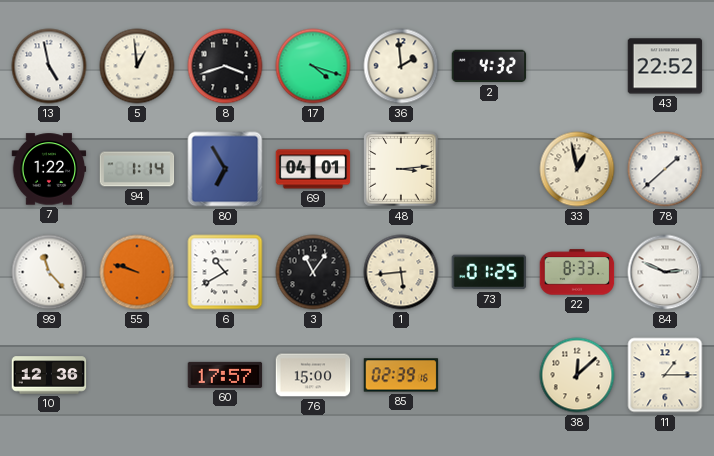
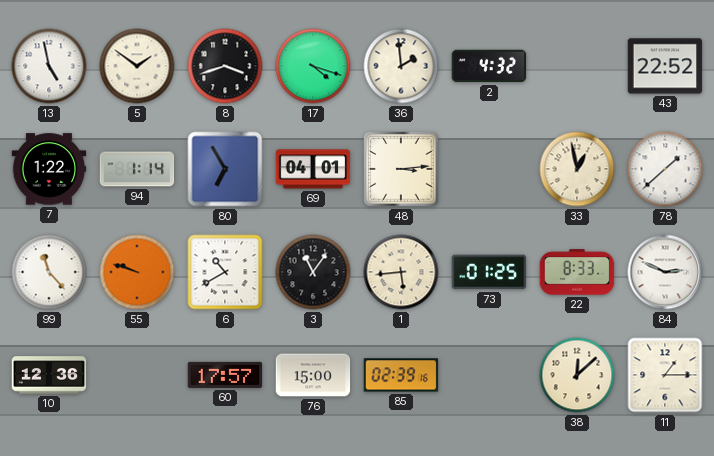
5: 12:59 -> 1:51
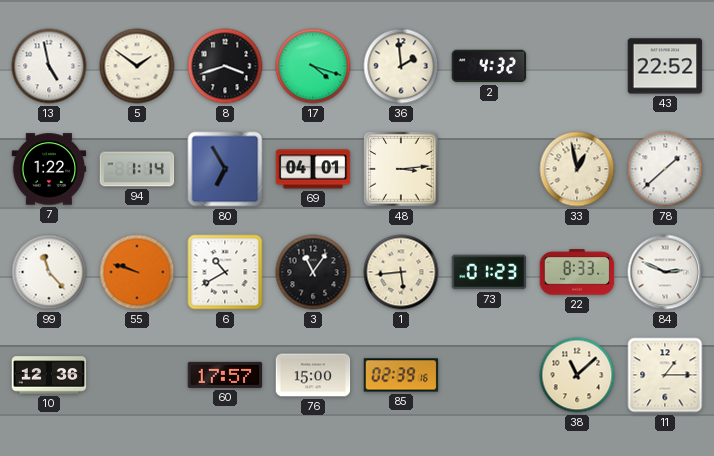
73: 01:25 -> 01:23
38: 12:08 -> 11:08
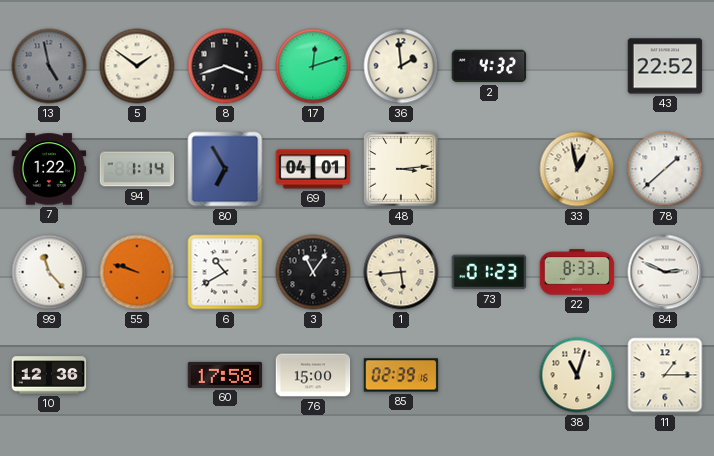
13 dial: white -> grey
17: 4:18 -> 12:12
60: 17:57 -> 17:58
38: 11:08 -> 11:03
